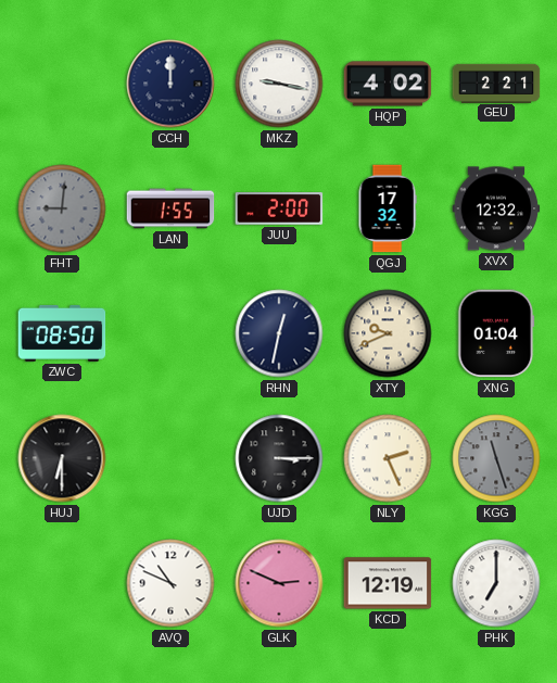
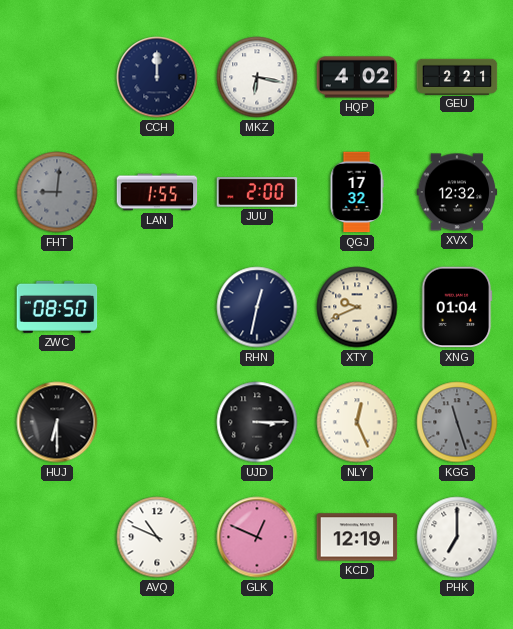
MKZ: 9:17 -> 6:17
NLY: 2:26 -> 12:26
GLK: 2:49 -> 12:49
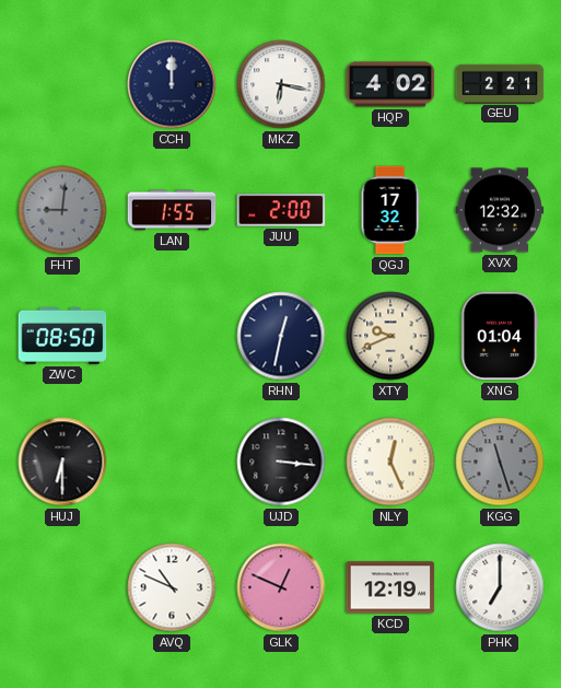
UJD: 3:15 -> 3:16
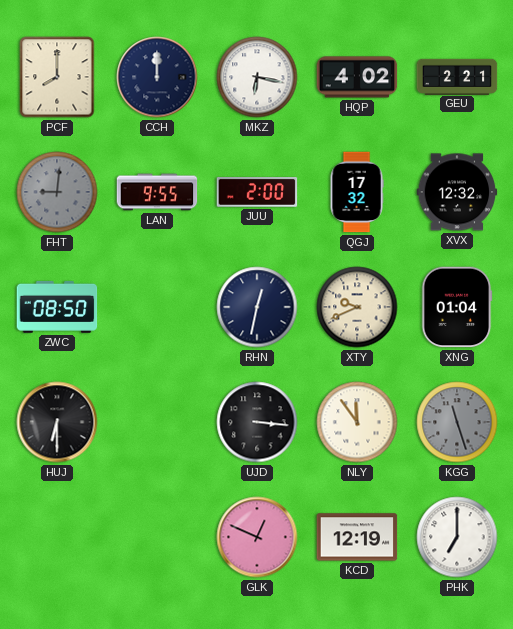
PCF: none -> 8:00
LAN: 1:55 -> 9:55
NLY: 12:26 -> 11:54
AVQ: 10:49 -> none
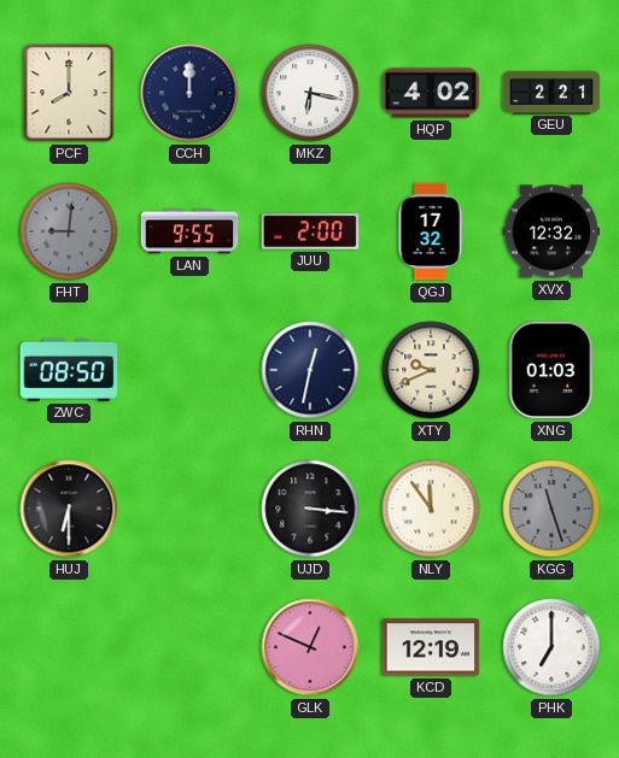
XNG: 01:04 -> 01:03
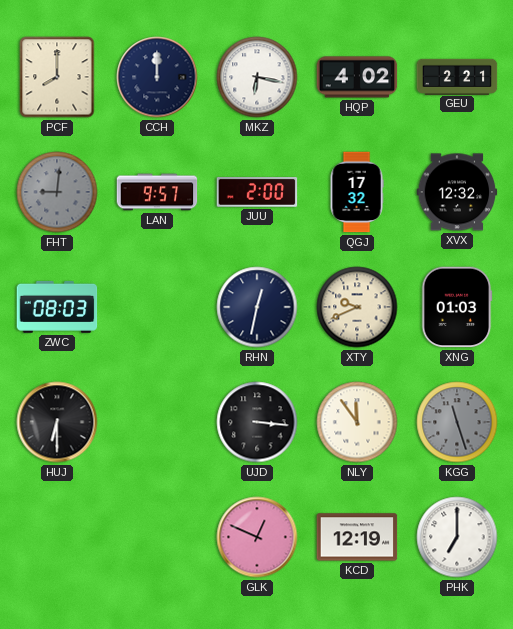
LAN: 9:55 -> 9:57
ZWC: 08:50 -> 08:03
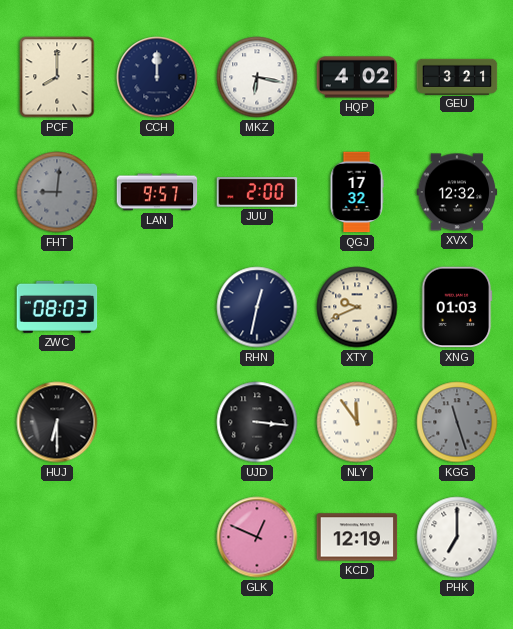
GEU: 2:21 -> 3:21
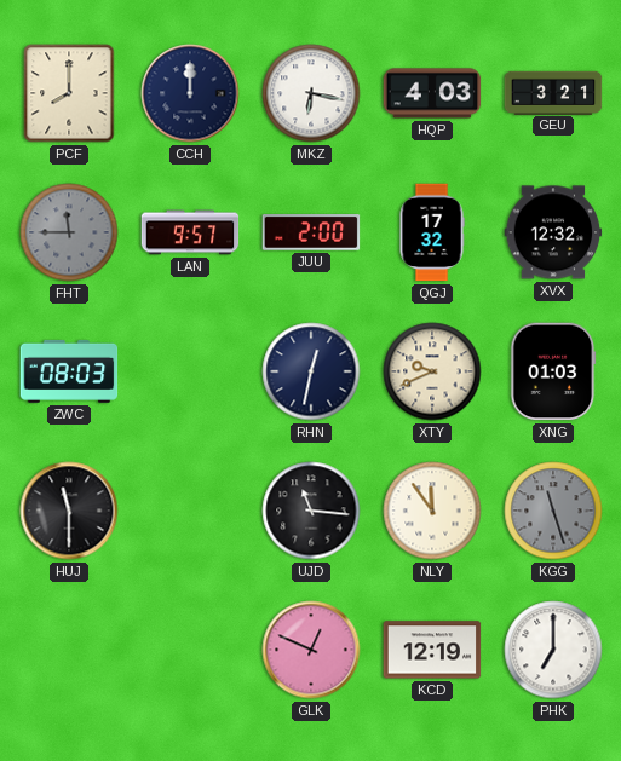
HQP: 4:02 -> 4:03
FHT: 9:01 -> 11:45
HUJ: 6:30 -> 11:30
UJD: 3:16 -> 11:16
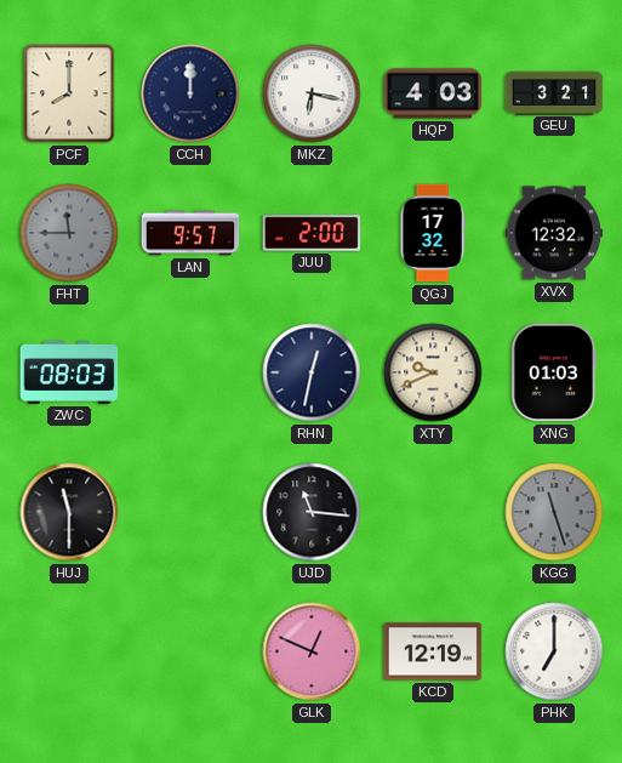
NLY: 11:54 -> none
